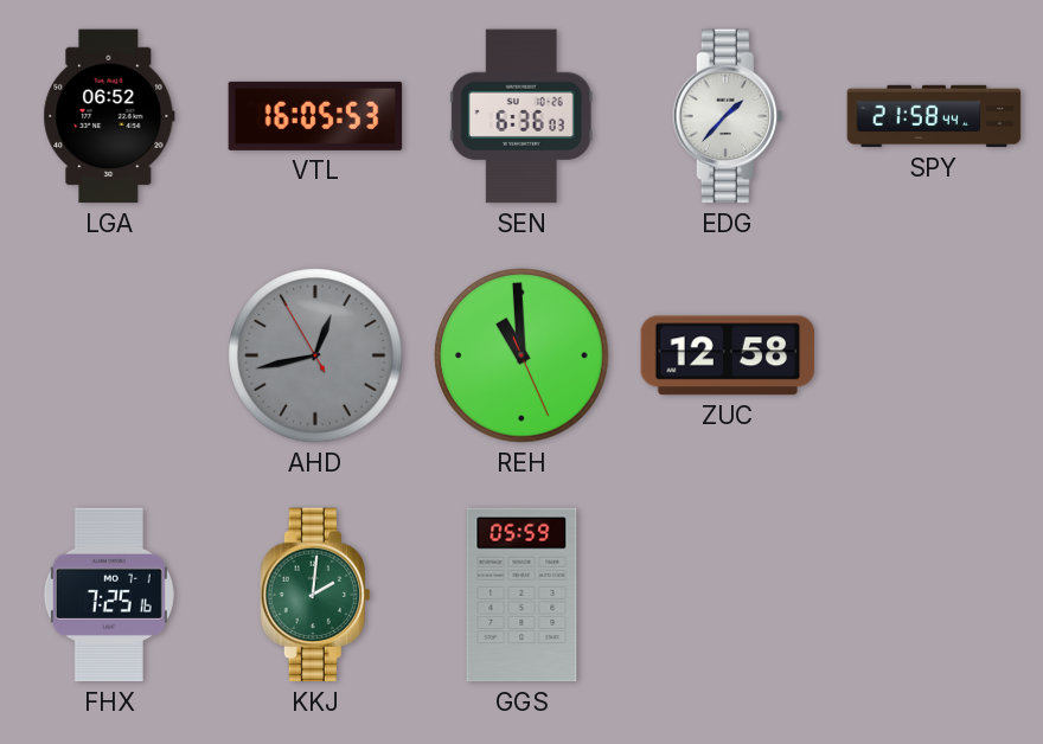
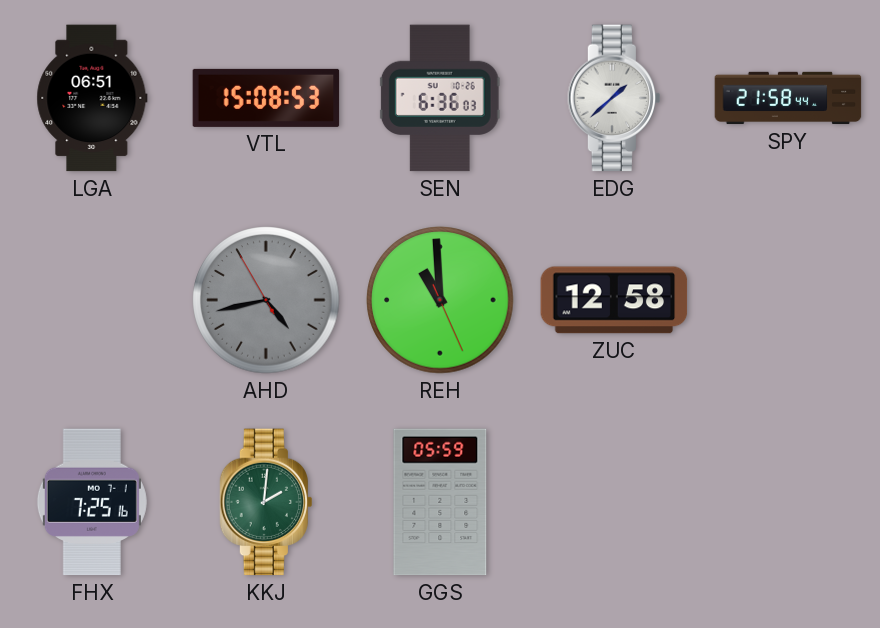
LGA: 06:52 -> 06:51
VTL: 16:05 -> 15:08
EDG: 1:37 -> 1:38
AHD: 12:42 -> 4:42
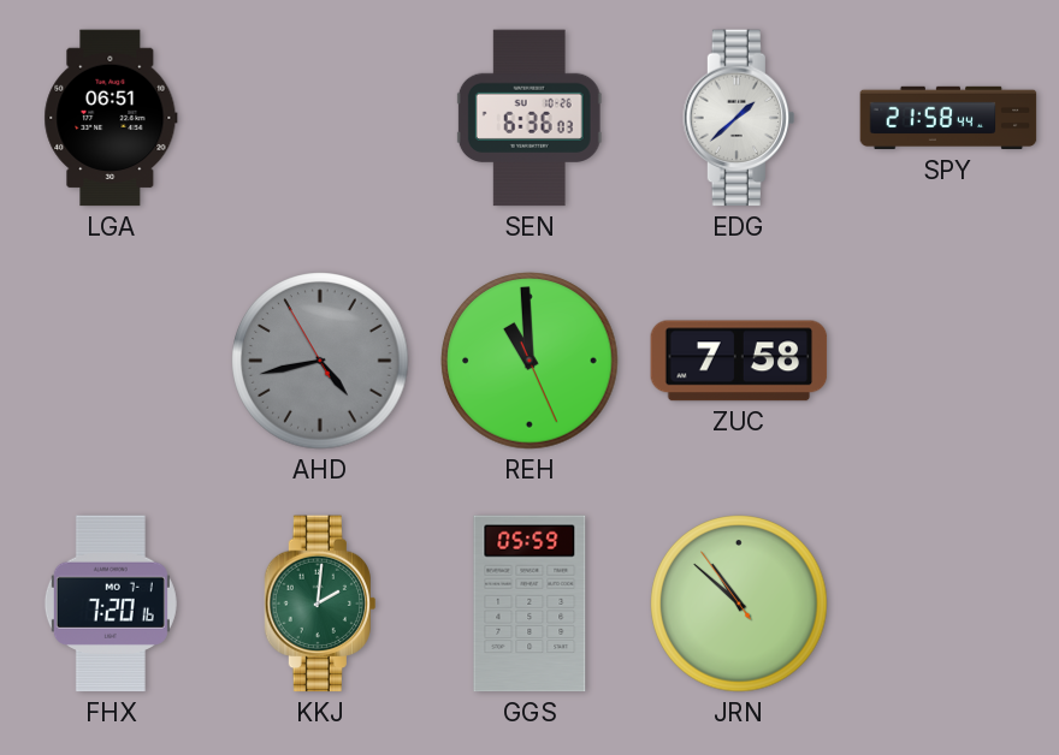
VTL: 15:08 -> none
ZUC: 12:58 -> 7:58
FHX: 7:25 -> 7:20
JRN: none -> 10:51
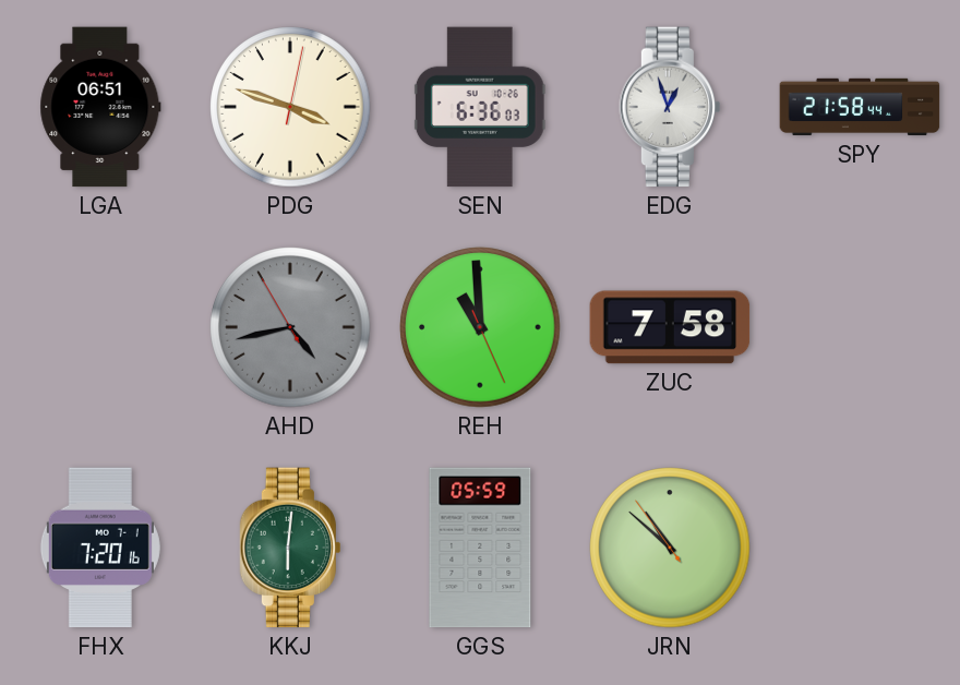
PDG: none -> 3:48
EDG: 1:38 -> 12:57
KKJ: 2:01 -> 6:01
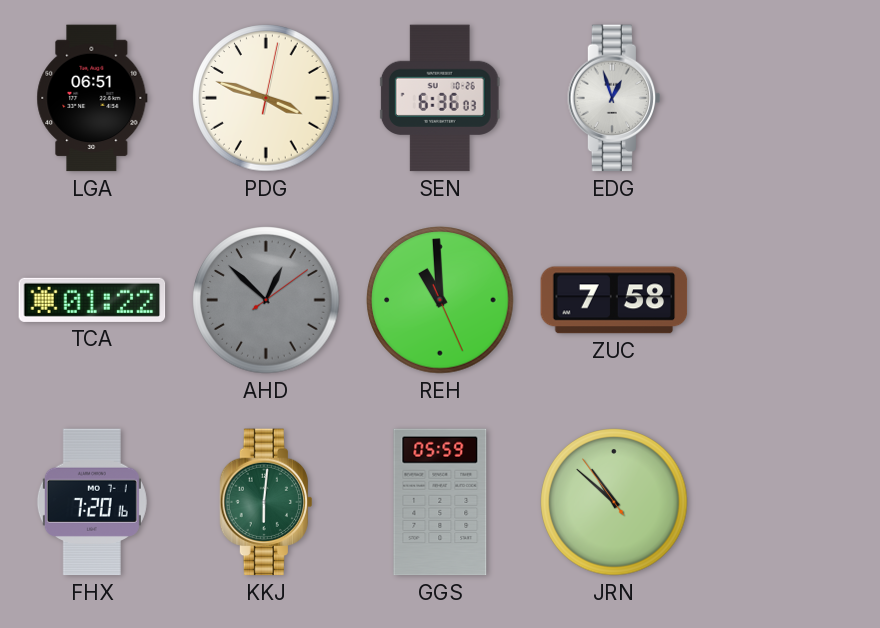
SPY: 21:58 -> none
TCA: none -> 01:22
AHD: 4:42 -> 12:52
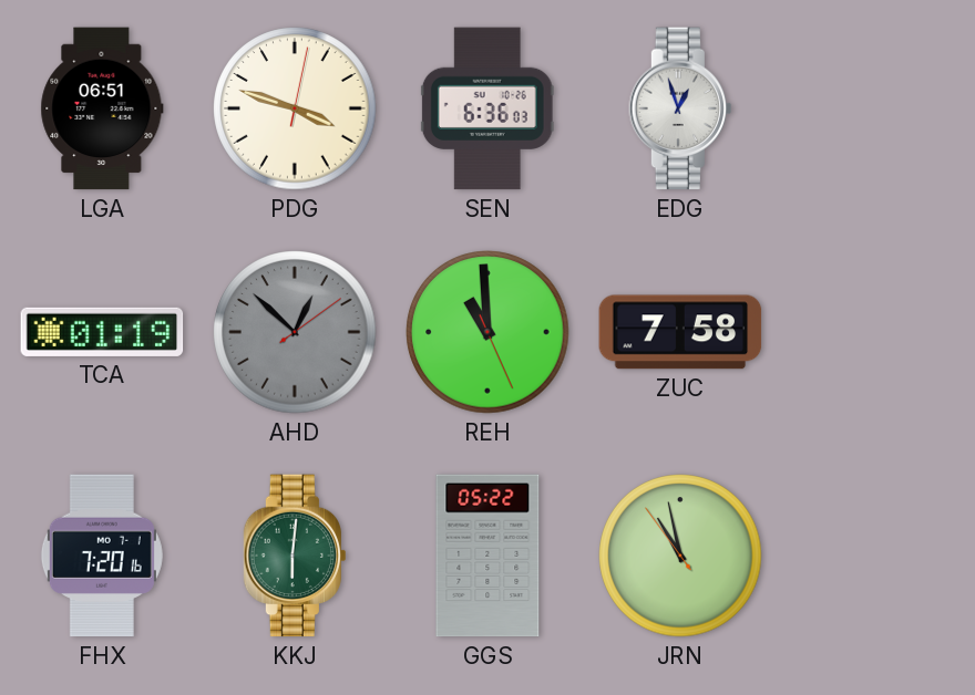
TCA: 01:22 -> 01:19
GGS: 05:59 -> 05:22
JRN: 10:51 -> 10:57
